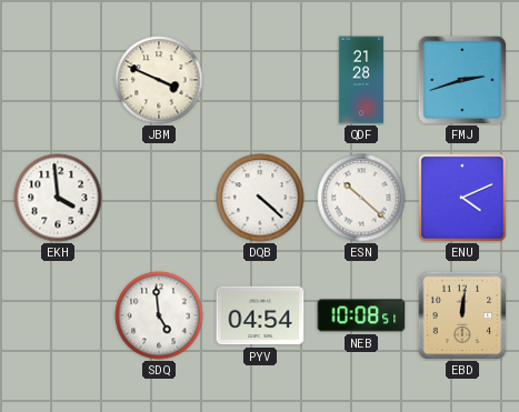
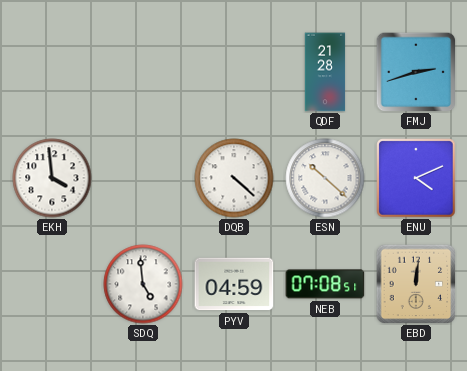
JBM: 3:49 -> none
PYV: 04:54 -> 04:59
NEB: 10:08 -> 07:08
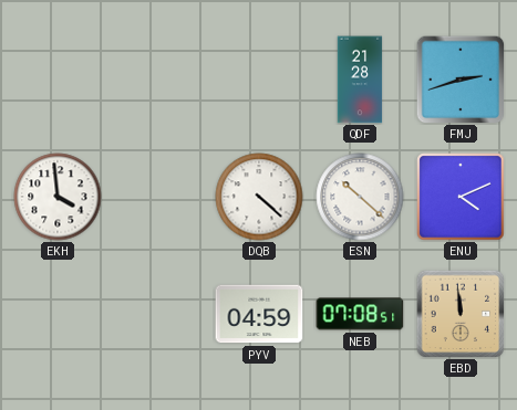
SDQ: 4:59 -> none
EBD: 12:01 -> 11:59
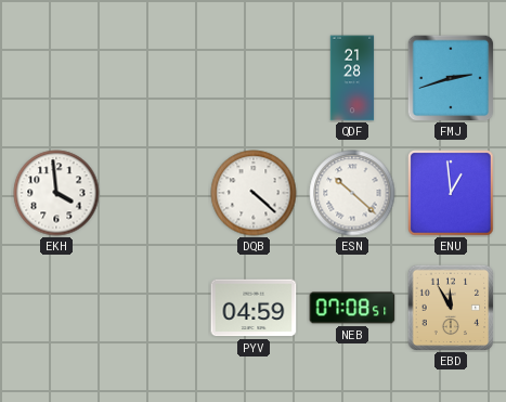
ENU: 4:11 -> 12:59
EBD: 11:59 -> 11:55
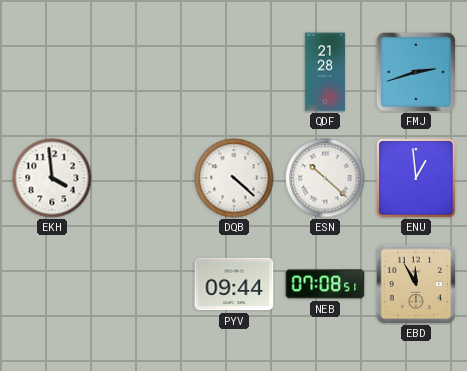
PYV: 04:59 -> 09:44
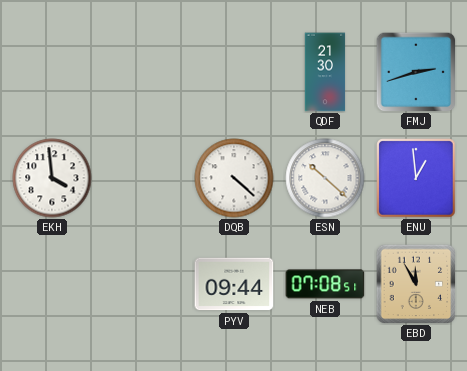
QDF: 21:28 -> 21:30
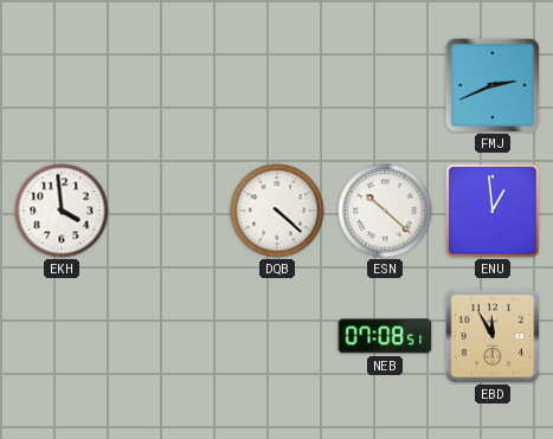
QDF: 21:30 -> none
FMJ: 2:42 -> 2:41
PYV: 09:44 -> none
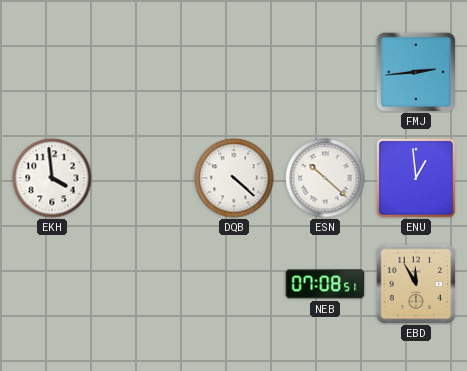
FMJ: 2:41 -> 2:44
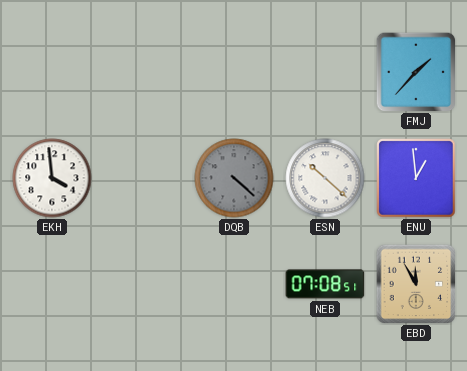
FMJ: 2:44 -> 1:37
DQB dial: white -> grey
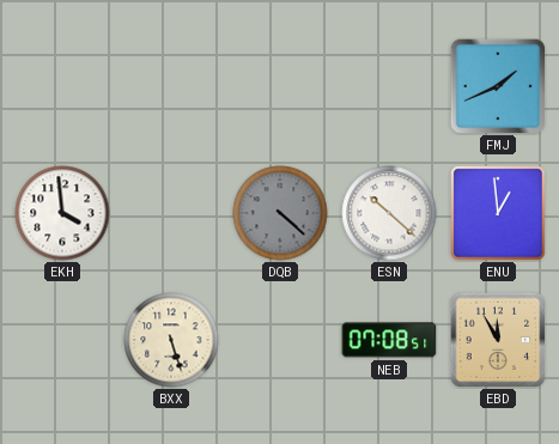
FMJ: 1:37 -> 1:41
BXX: none -> 5:27
